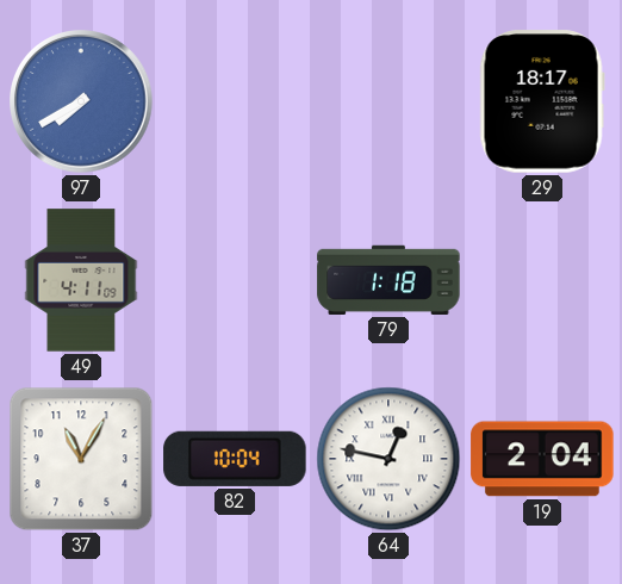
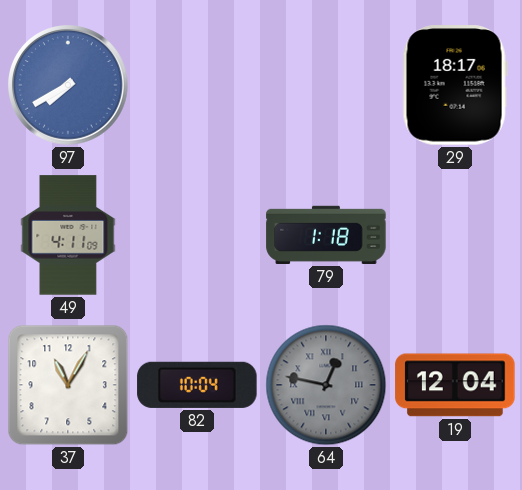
64 dial: white -> grey
19: 2:04 -> 12:04
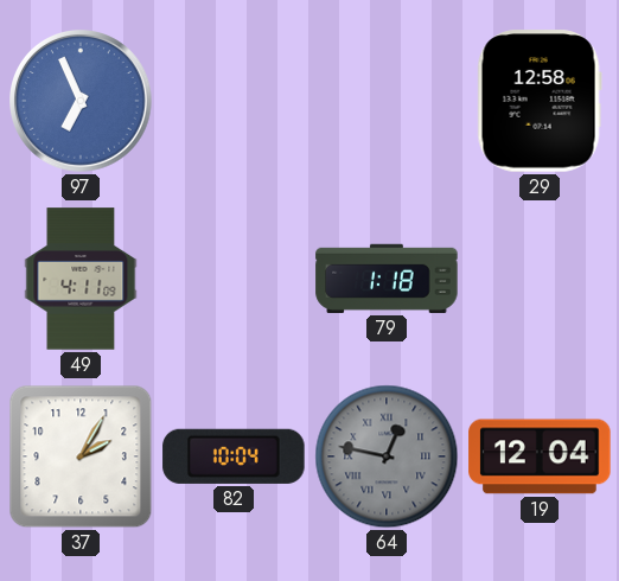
97: 7:40 -> 6:56
29: 18:17 -> 12:58
37: 11:05 -> 2:05
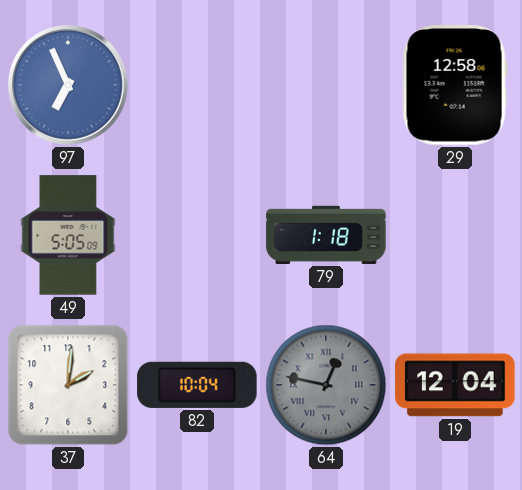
49: 4:11 -> 5:05
37: 2:05 -> 2:01
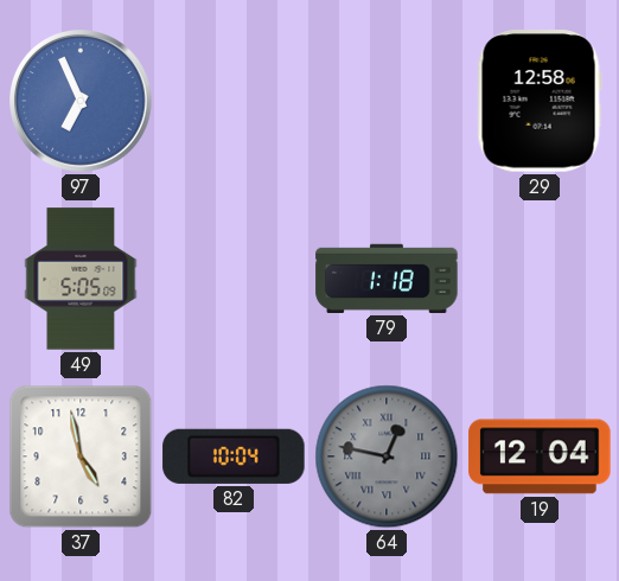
37: 2:01 -> 4:58
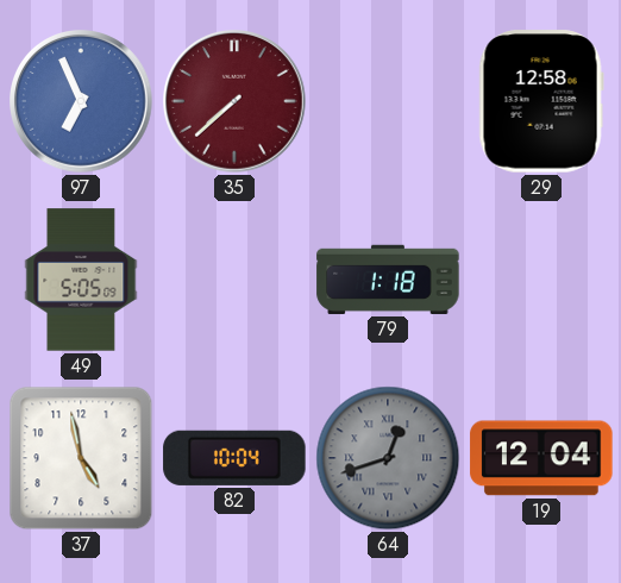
35: none -> 7:38
64: 12:47 -> 12:42
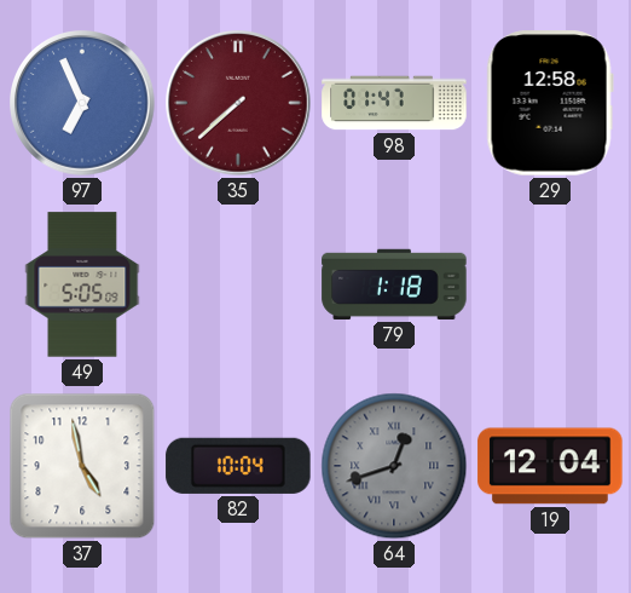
98: none -> 01:47
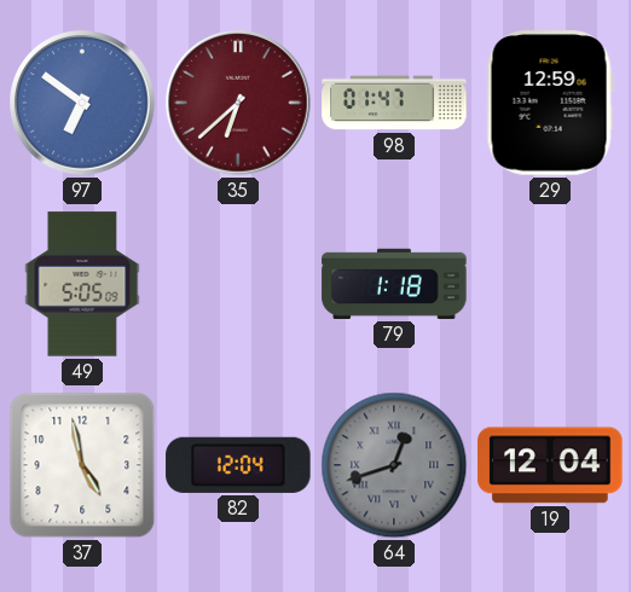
97: 6:56 -> 6:51
35: 7:38 -> 6:38
29: 12:58 -> 12:59
82: 10:04 -> 12:04
